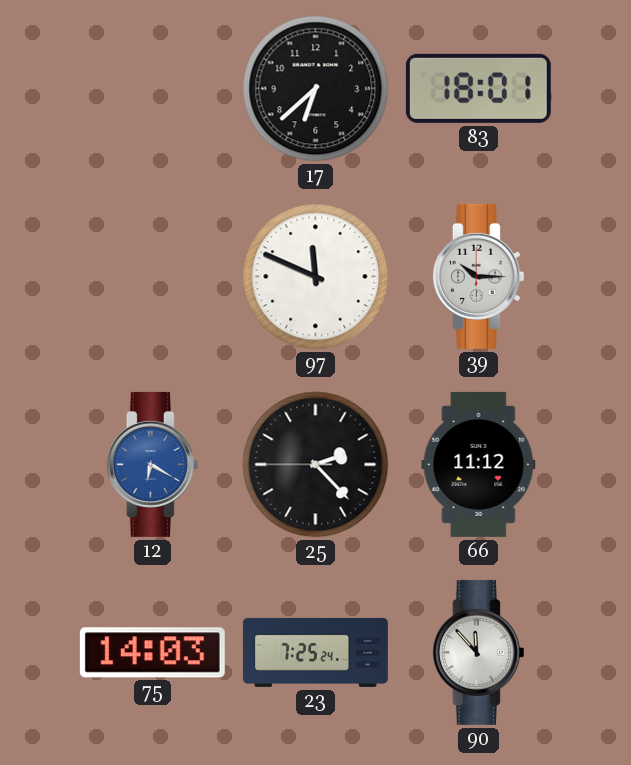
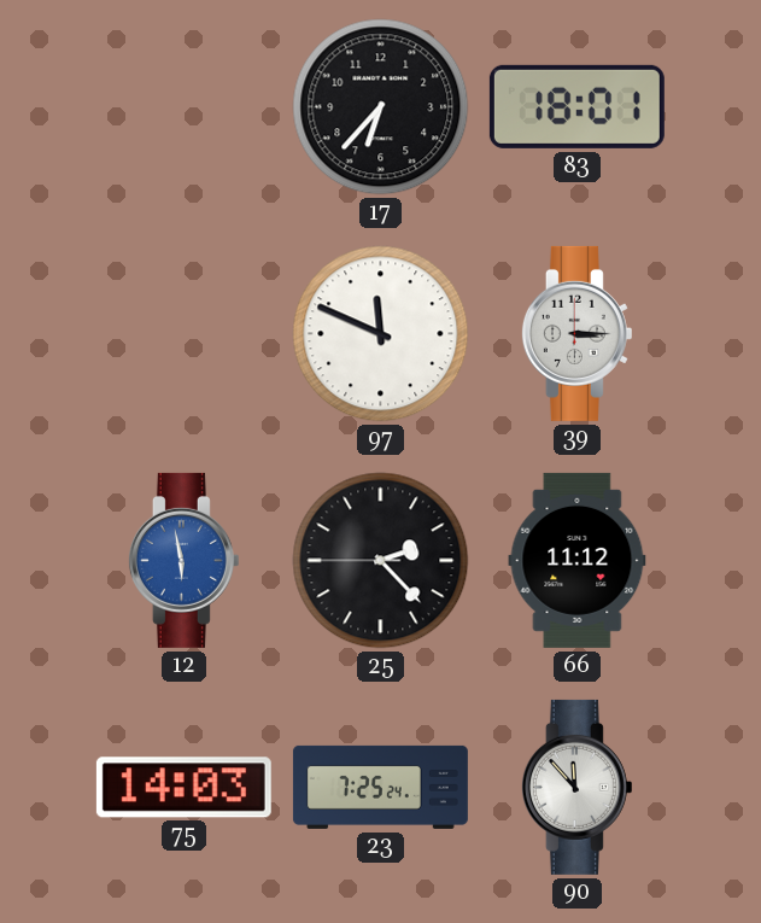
17: 6:38 -> 6:37
39: 10:15 -> 3:15
12: 6:20 -> 5:58
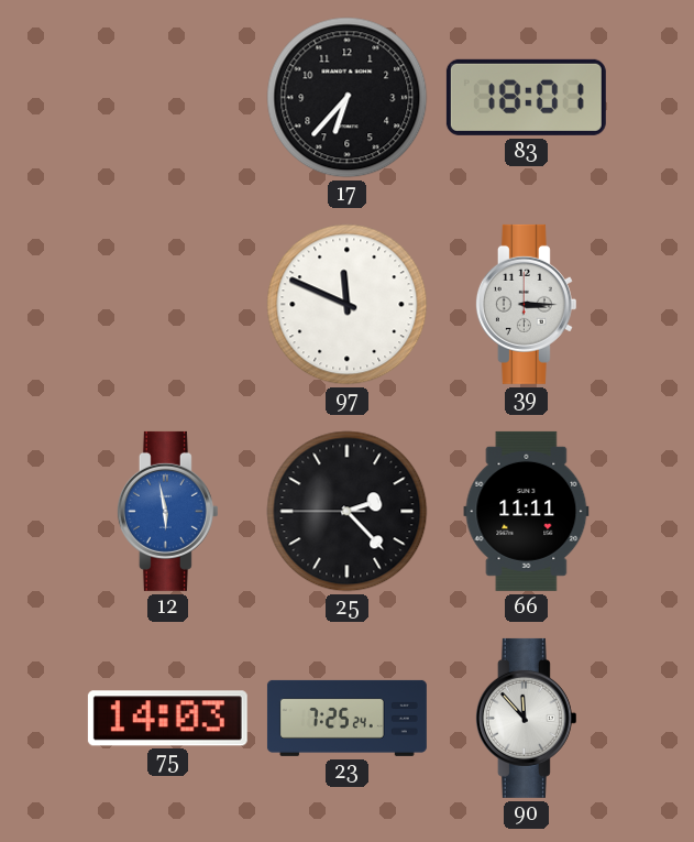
66: 11:12 -> 11:11
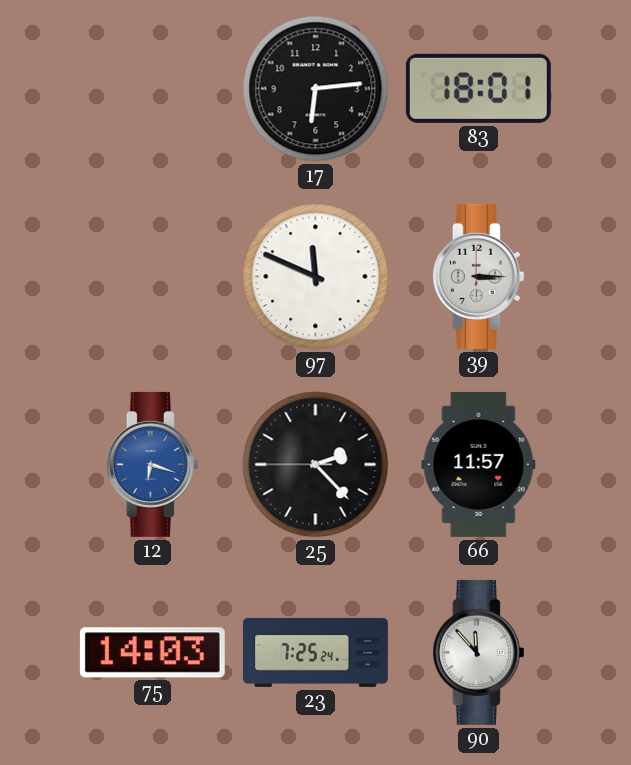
17: 6:37 -> 6:14
12: 5:58 -> 6:18
66: 11:11 -> 11:57
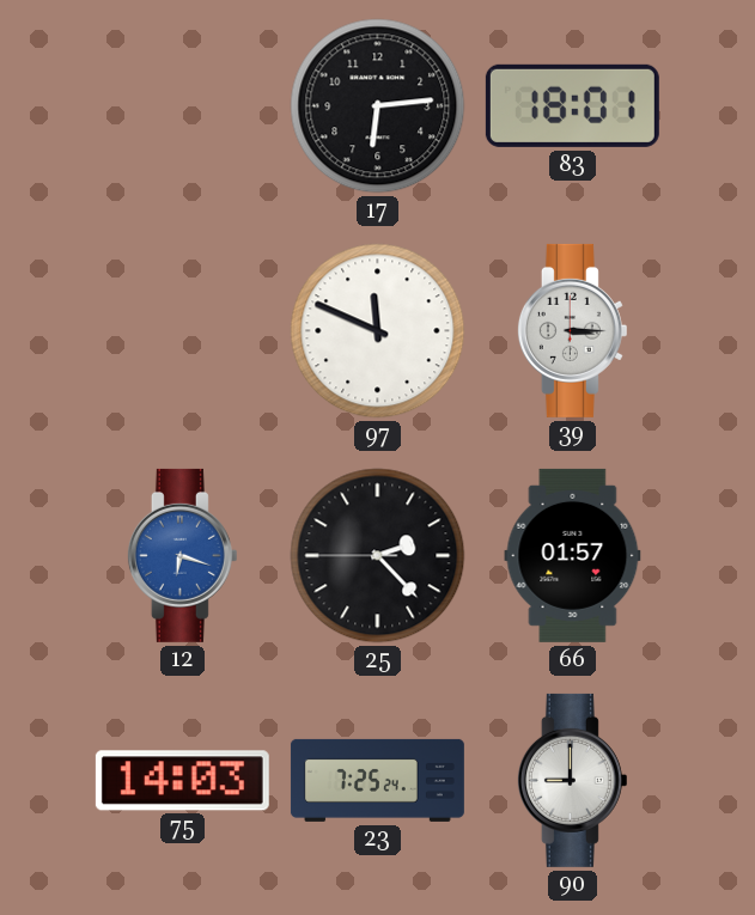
66: 11:57 -> 01:57
90: 11:53 -> 9:00
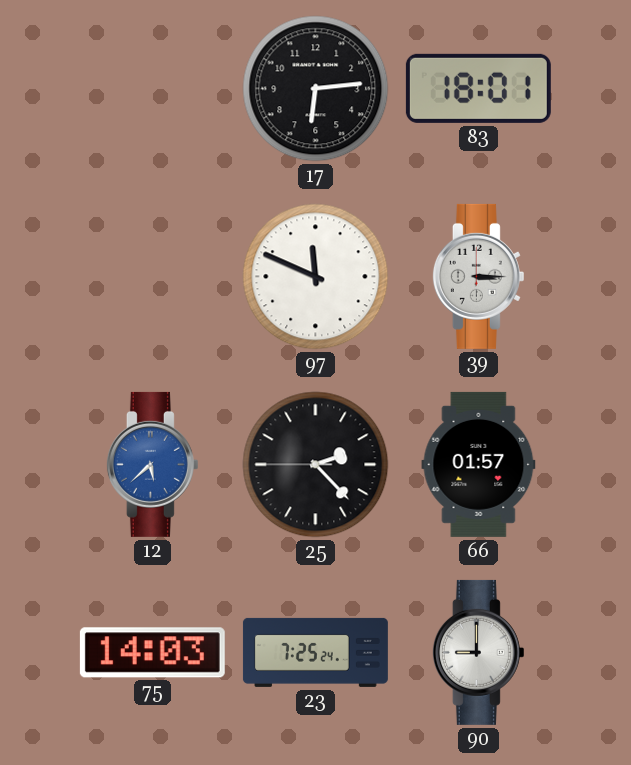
12: 6:18 -> 5:38
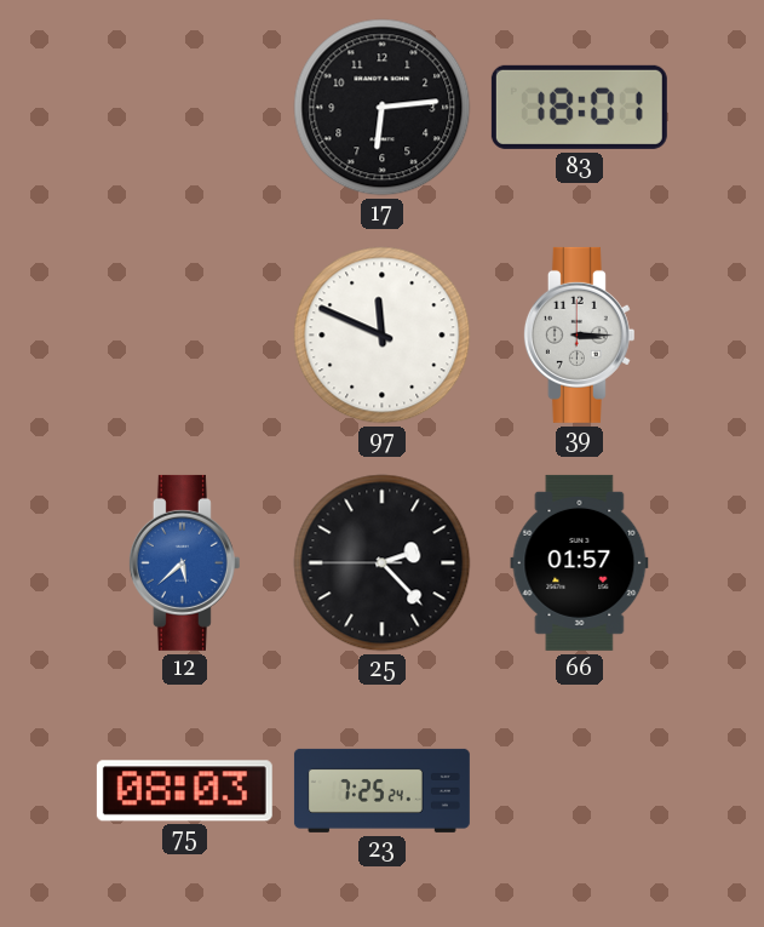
75: 14:03 -> 08:03
90: 9:00 -> none
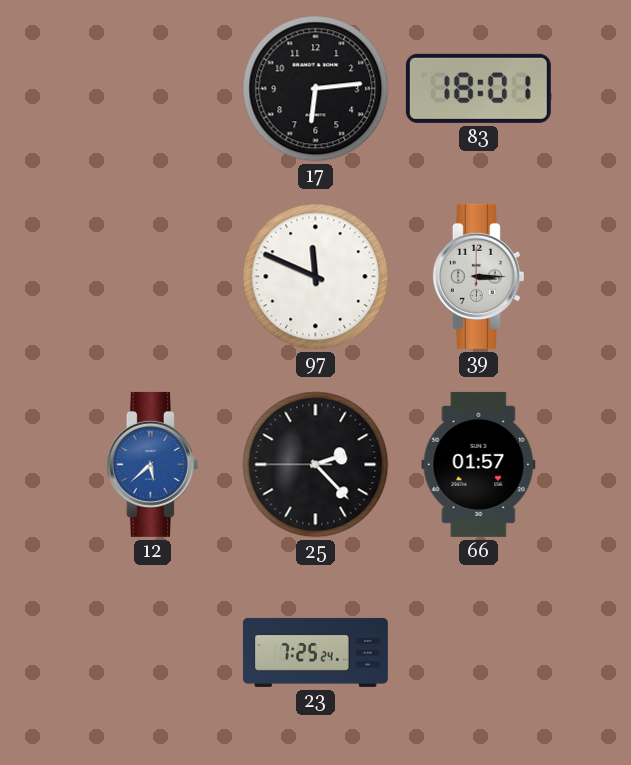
75: 08:03 -> none
